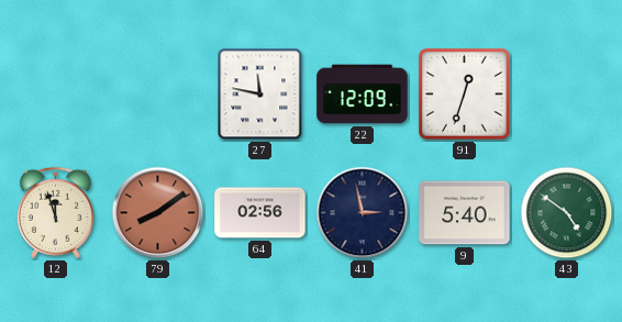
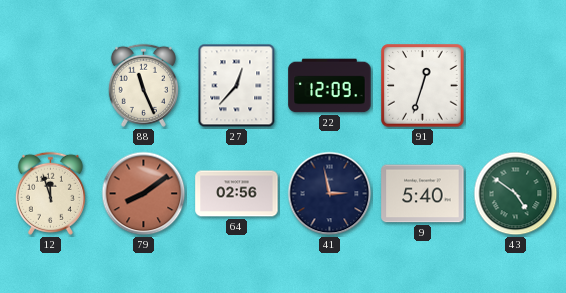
88: none -> 11:26
27: 11:47 -> 12:37
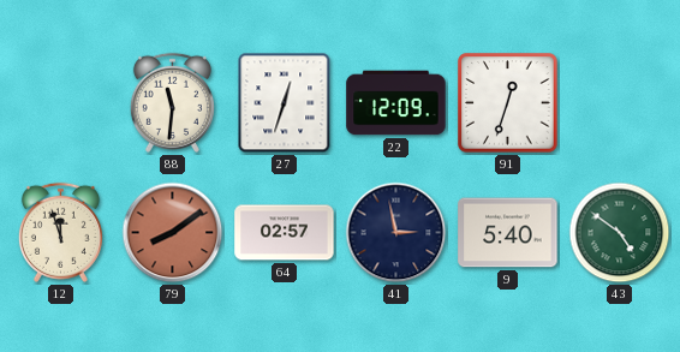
88: 11:26 -> 11:31
27: 12:37 -> 12:33
64: 02:56 -> 02:57
